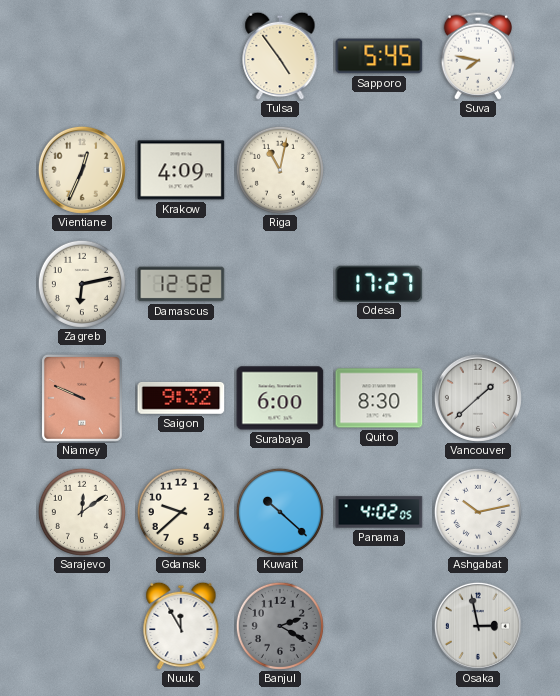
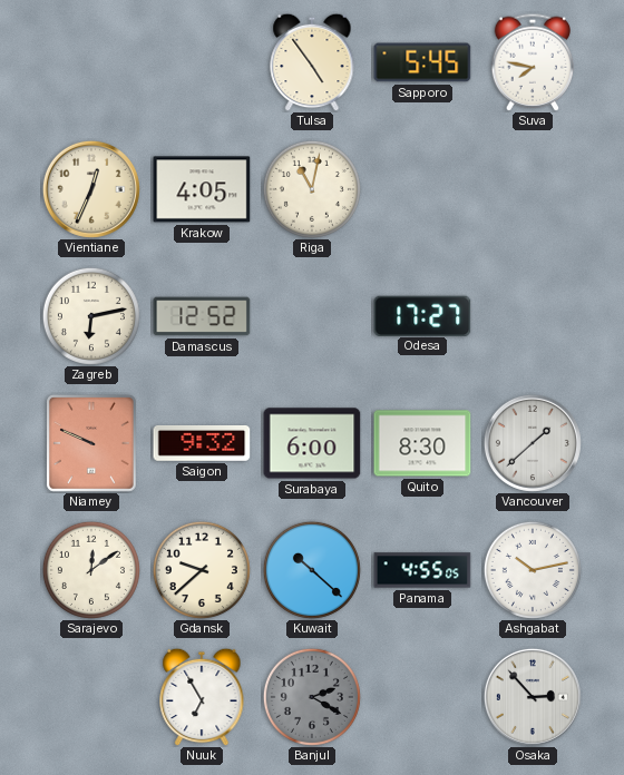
Krakow: 4:09 -> 4:05
Panama: 4:02 -> 4:55
Nuuk: 11:55 -> 6:55
Osaka: 2:58 -> 2:53
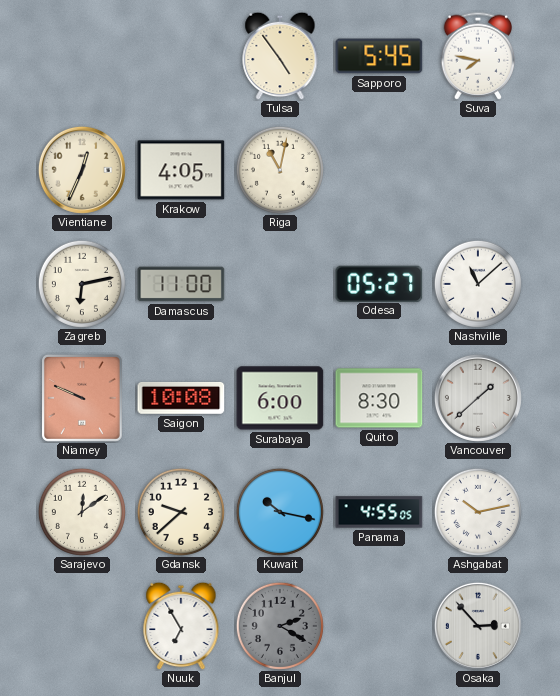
Damascus: 12:52 -> 11:00
Odesa: 17:27 -> 05:27
Nashville: none -> 11:08
Saigon: 9:32 -> 10:08
Kuwait: 10:22 -> 10:17
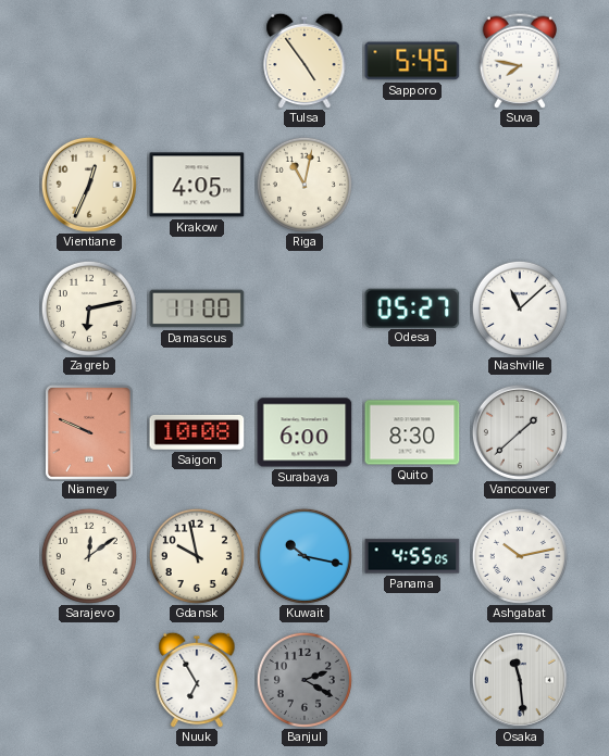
Gdansk: 9:38 -> 9:58
Osaka: 2:53 -> 11:29
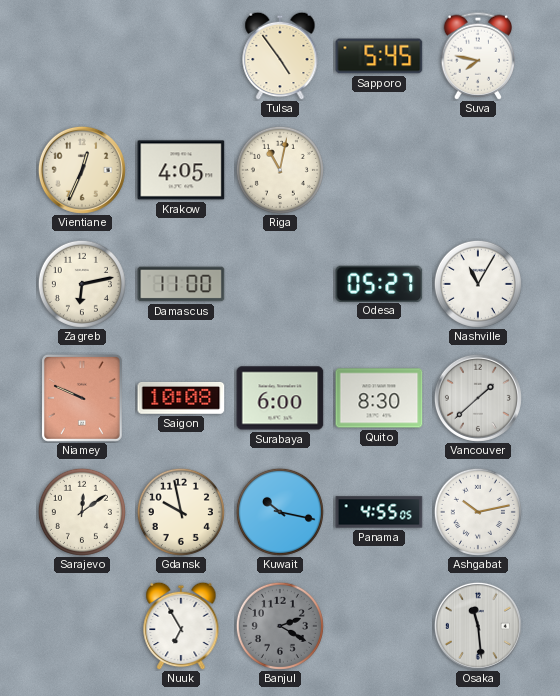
Nashville: 11:08 -> 11:05
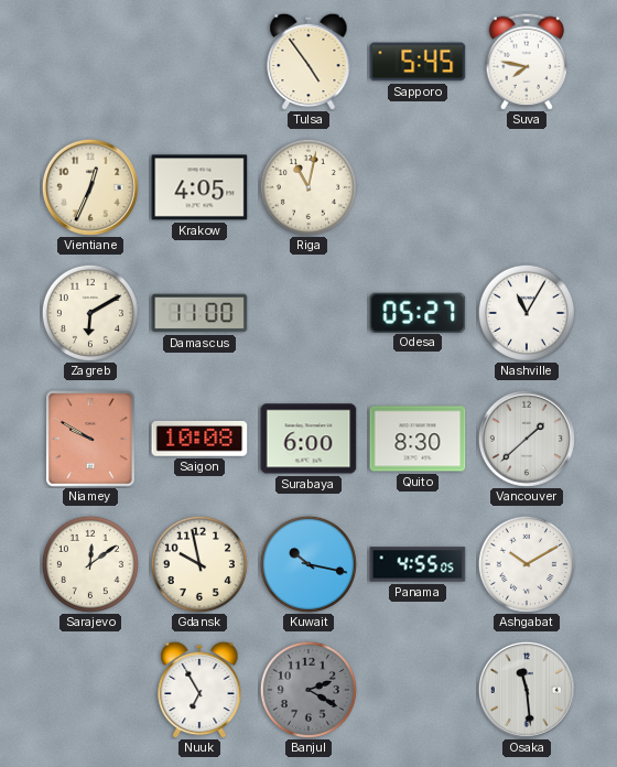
Zagreb: 6:13 -> 6:10
Niamey: 9:49 -> 9:50
Ashgabat: 10:13 -> 10:10
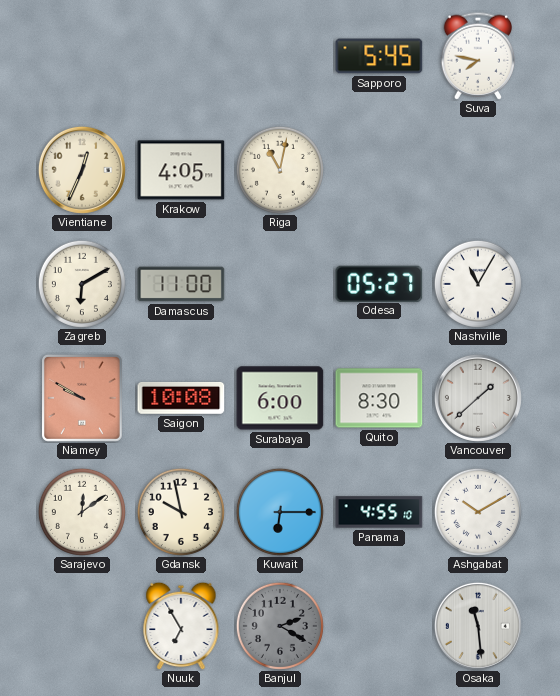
Tulsa: 4:54 -> none
Kuwait: 10:17 -> 6:15
Panama: 4:55:05 -> 4:55:10
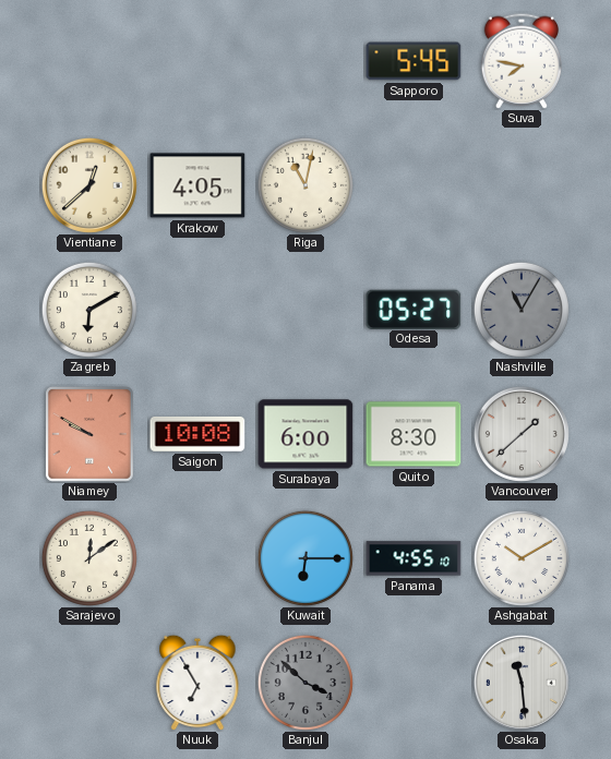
Vientiane: 12:34 -> 12:38
Damascus: 11:00 -> none
Nashville dial: white -> grey
Gdansk: 9:58 -> none
Banjul: 2:20 -> 3:52
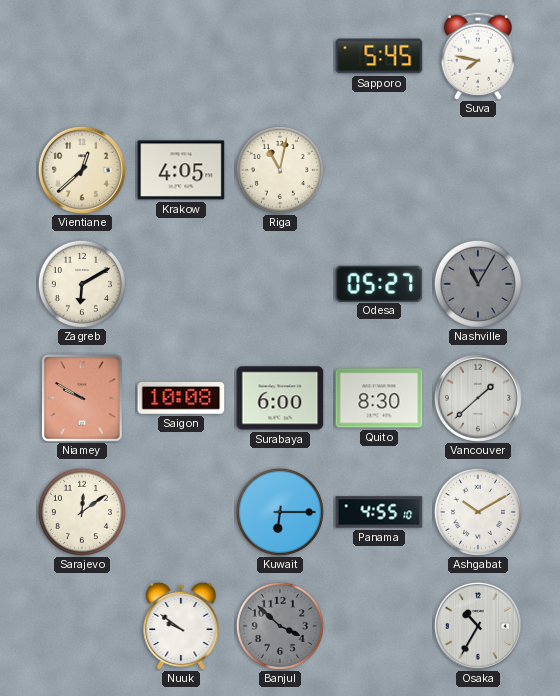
Nuuk: 6:55 -> 9:51
Osaka: 11:29 -> 10:35
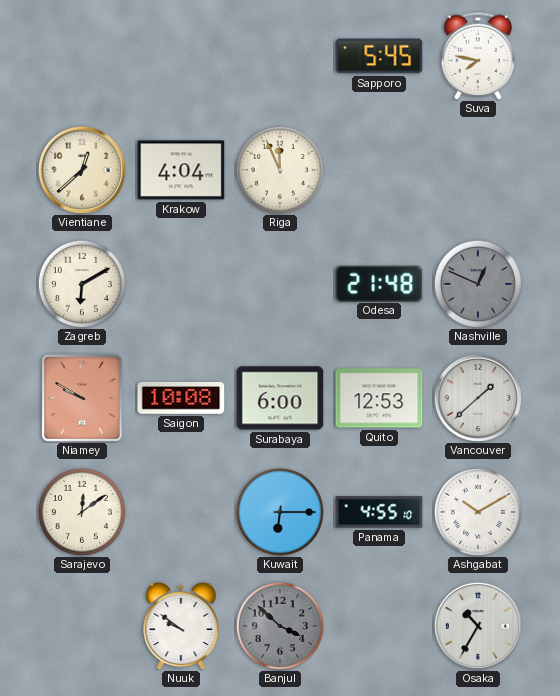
Krakow: 4:05 -> 4:04
Riga: 11:02 -> 11:56
Odesa: 05:27 -> 21:48
Nashville: 11:05 -> 12:49
Quito: 8:30 -> 12:53
